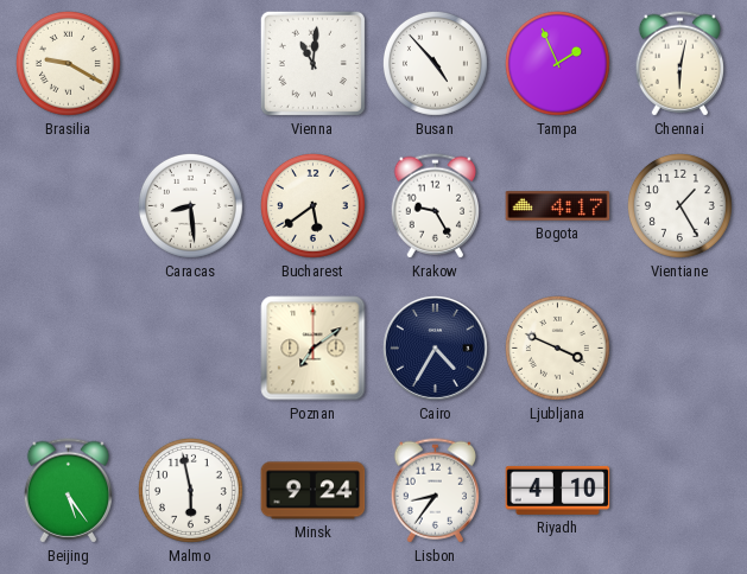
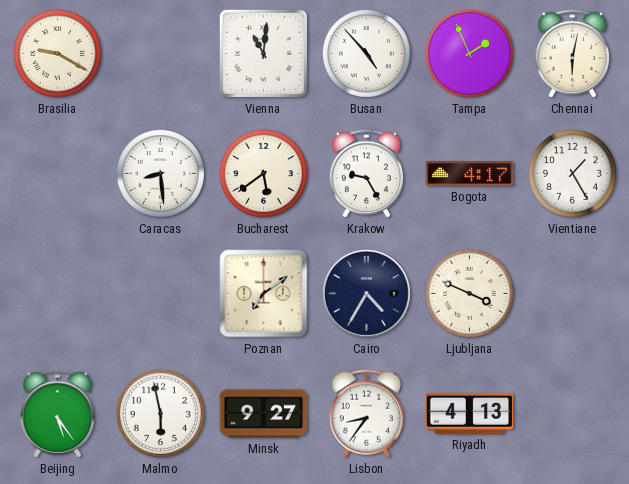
Minsk: 9:24 -> 9:27
Riyadh: 4:10 -> 4:13
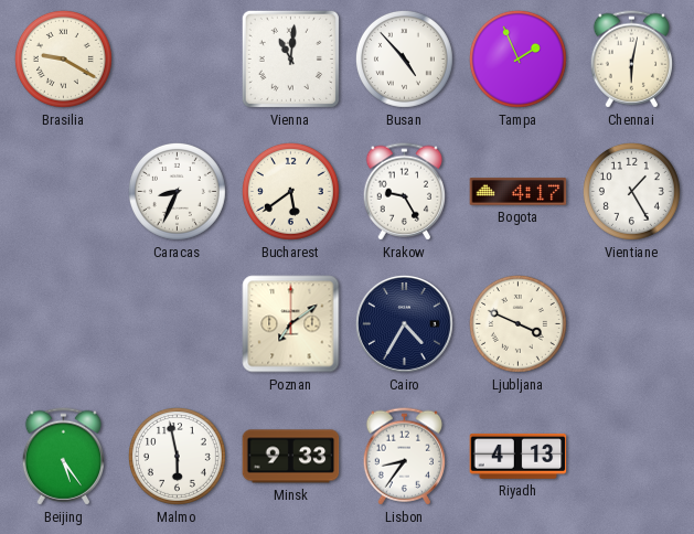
Caracas: 8:29 -> 8:34
Minsk: 9:27 -> 9:33
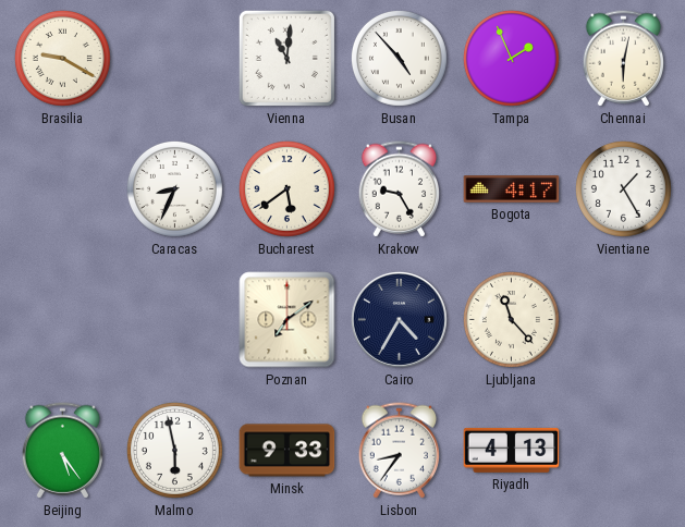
Ljubljana: 3:49 -> 11:23
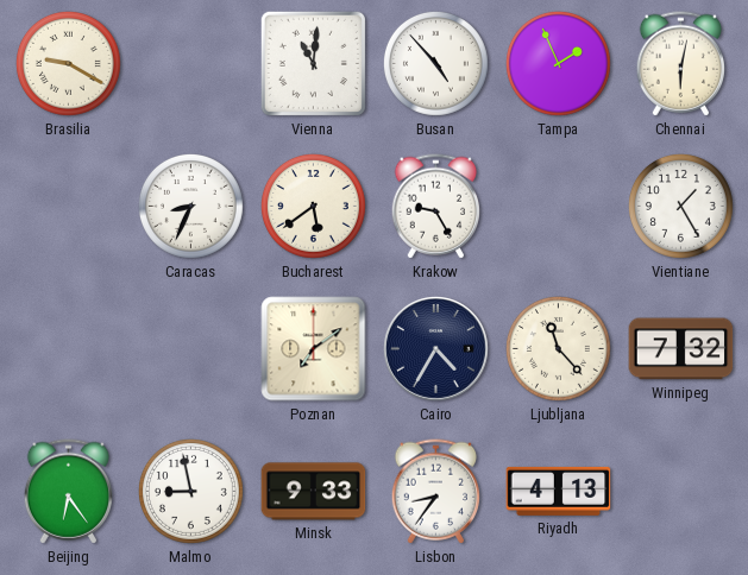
Bogota: 4:17 -> none
Winnipeg: none -> 7:32
Beijing: 5:24 -> 6:24
Malmo: 5:58 -> 8:58
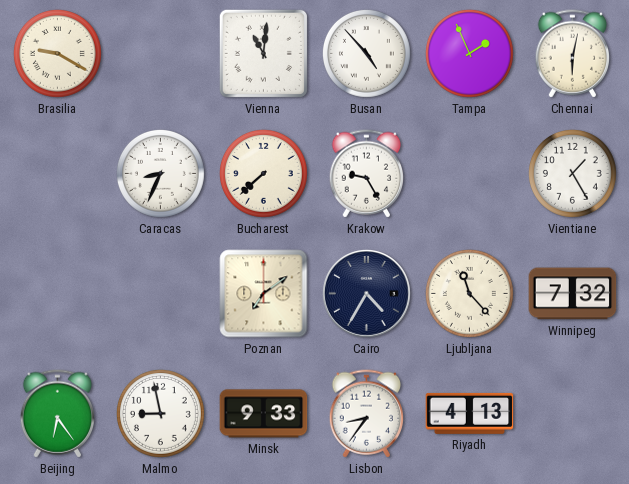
Bucharest: 5:39 -> 7:38
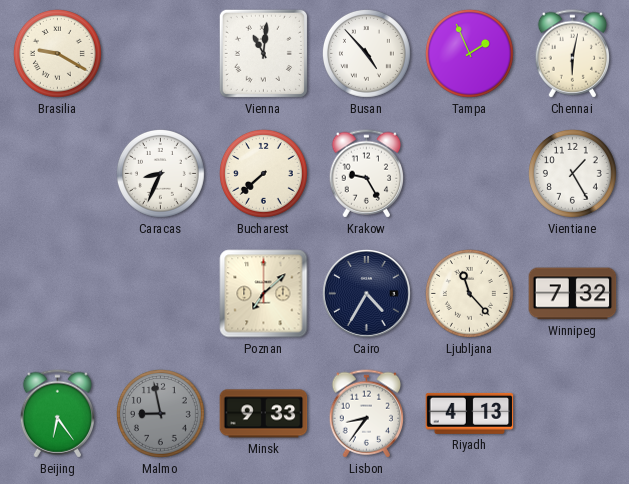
Poznan: 7:09 -> 7:08
Malmo dial: white -> grey
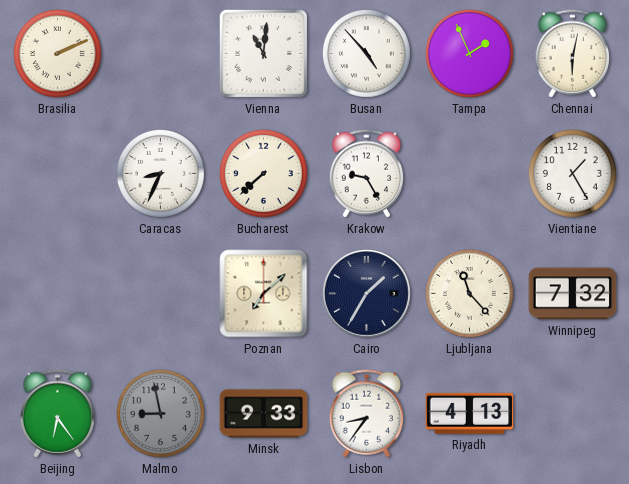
Brasilia: 9:20 -> 2:11
Cairo: 4:35 -> 1:35
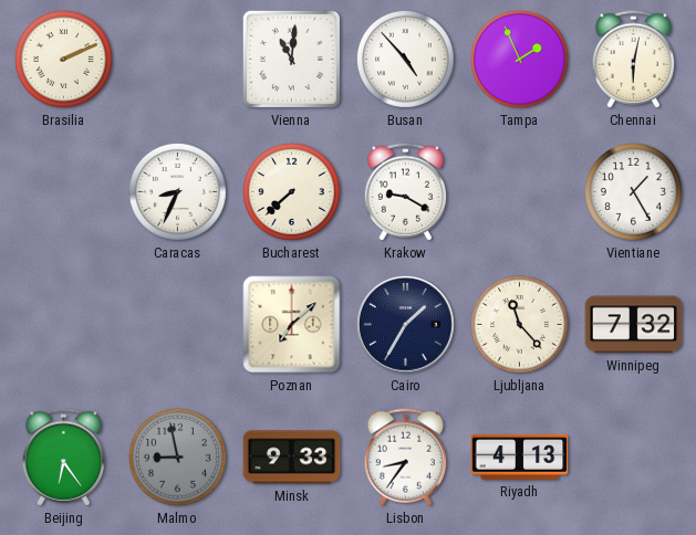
Krakow: 9:25 -> 9:20
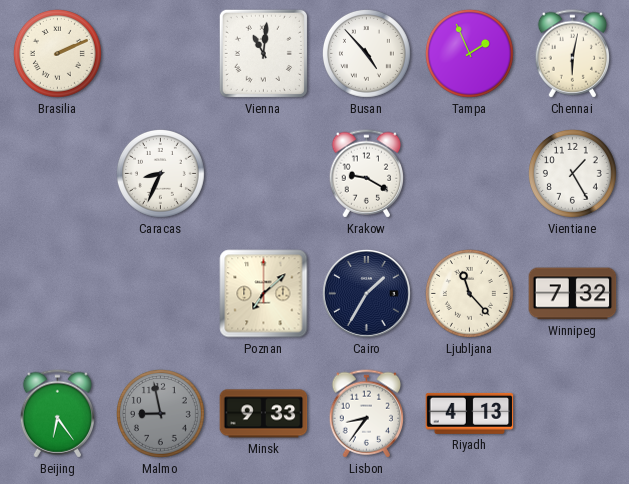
Bucharest: 7:38 -> none
